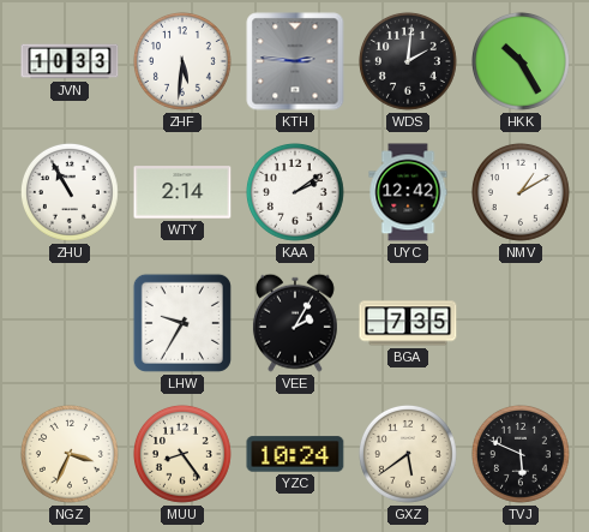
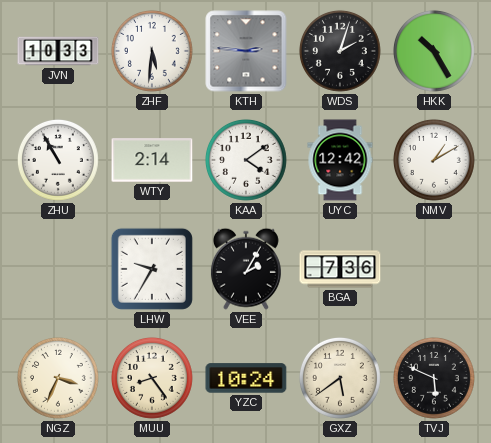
WDS: 2:01 -> 2:03
KAA: 2:09 -> 4:09
BGA: 7:35 -> 7:36
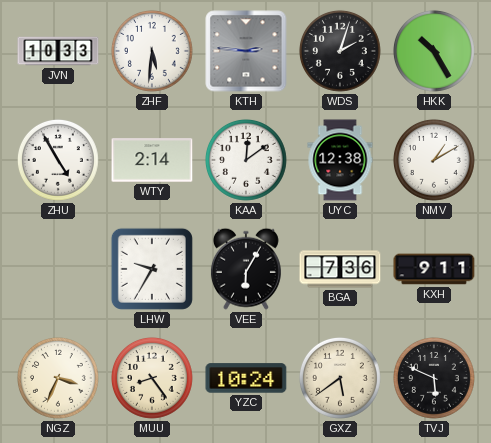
ZHU: 10:55 -> 4:55
KAA: 4:09 -> 12:09
UYC: 12:42 -> 12:38
VEE: 2:05 -> 6:05
KXH: none -> 9:11
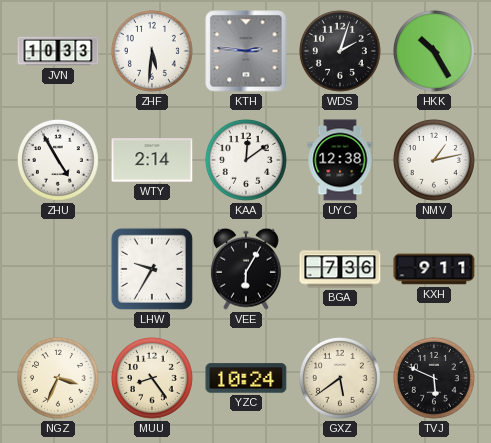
NMV: 1:10 -> 1:13
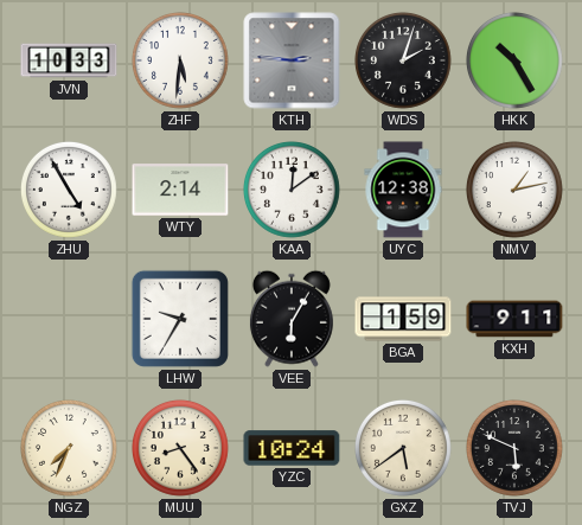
BGA: 7:36 -> 1:59
NGZ: 3:34 -> 7:34
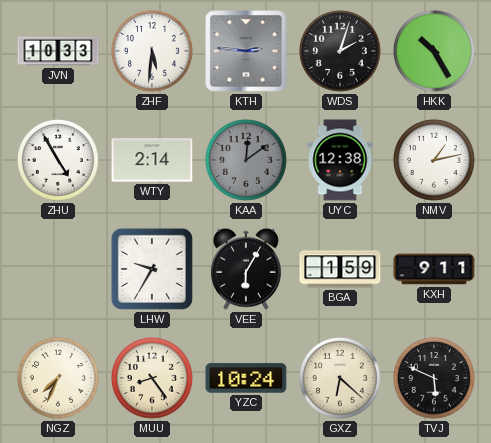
KAA dial: white -> grey
GXZ: 5:39 -> 6:22
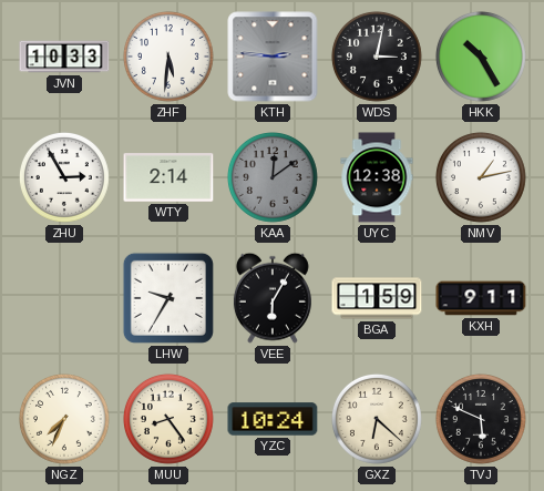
WDS: 2:03 -> 3:02
ZHU: 4:55 -> 2:55
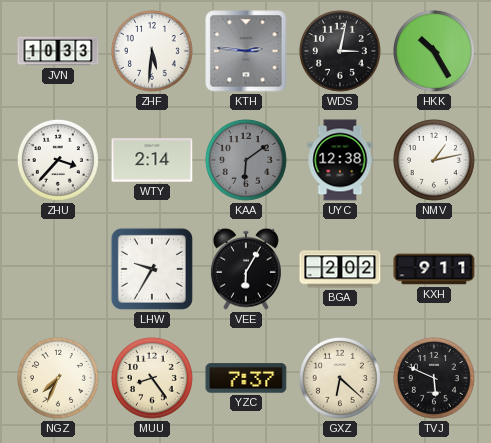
ZHU: 2:55 -> 3:37
KAA: 12:09 -> 6:09
BGA: 1:59 -> 2:02
YZC: 10:24 -> 7:37
